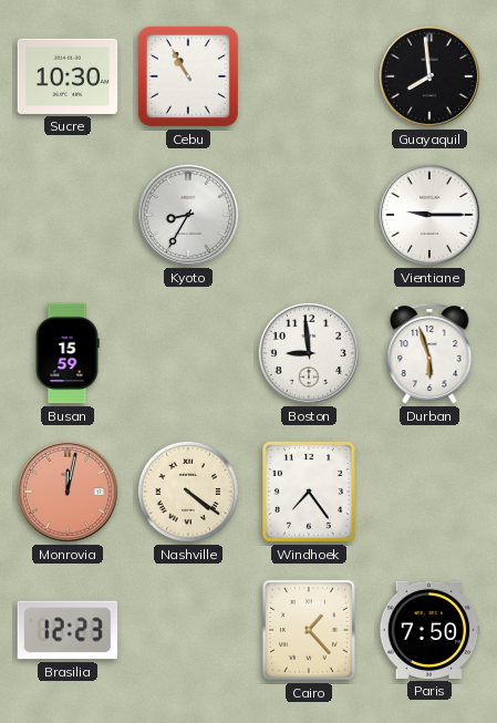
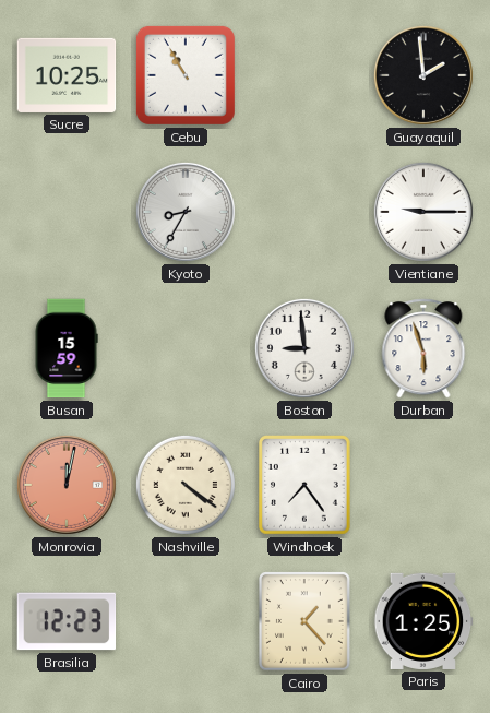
Sucre: 10:30 -> 10:25
Guayaquil: 7:59 -> 1:59
Paris: 7:50 -> 1:25
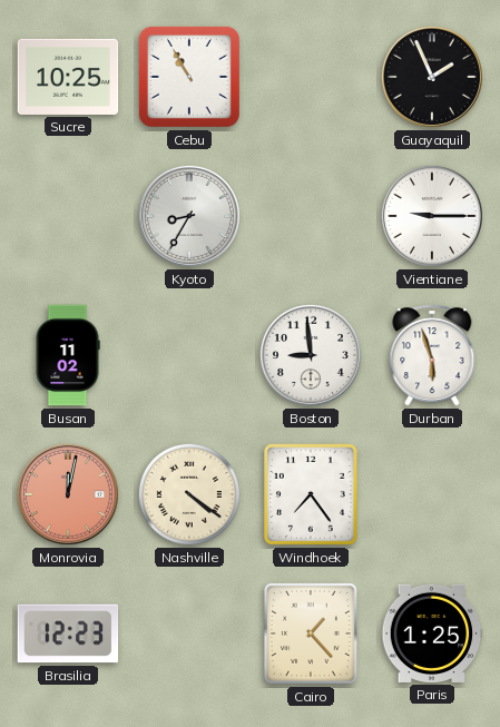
Guayaquil: 1:59 -> 1:56
Busan: 15:59 -> 11:02
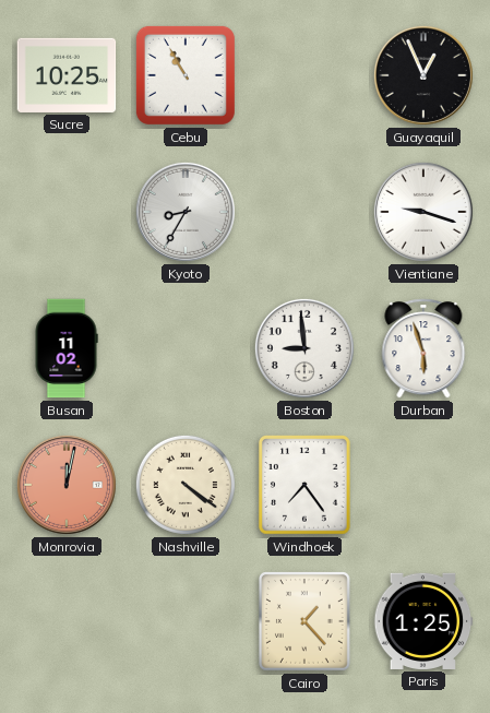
Guayaquil: 1:56 -> 12:56
Vientiane: 9:15 -> 9:18
Brasilia: 12:23 -> none
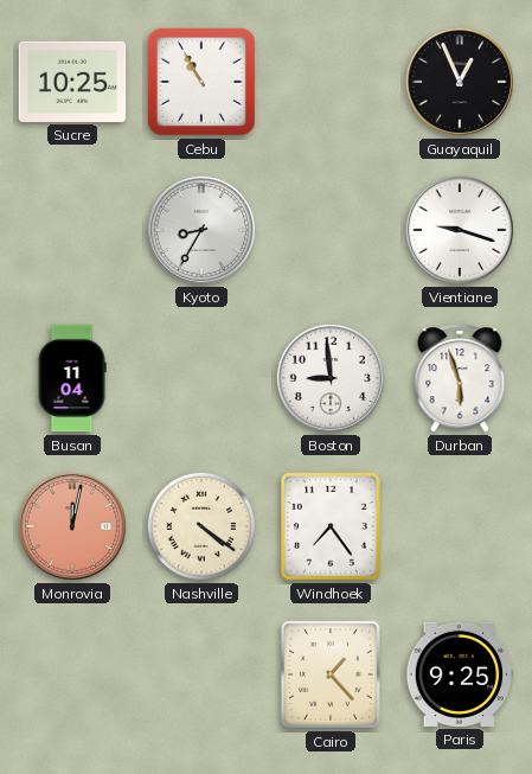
Busan: 11:02 -> 11:04
Paris: 1:25 -> 9:25
